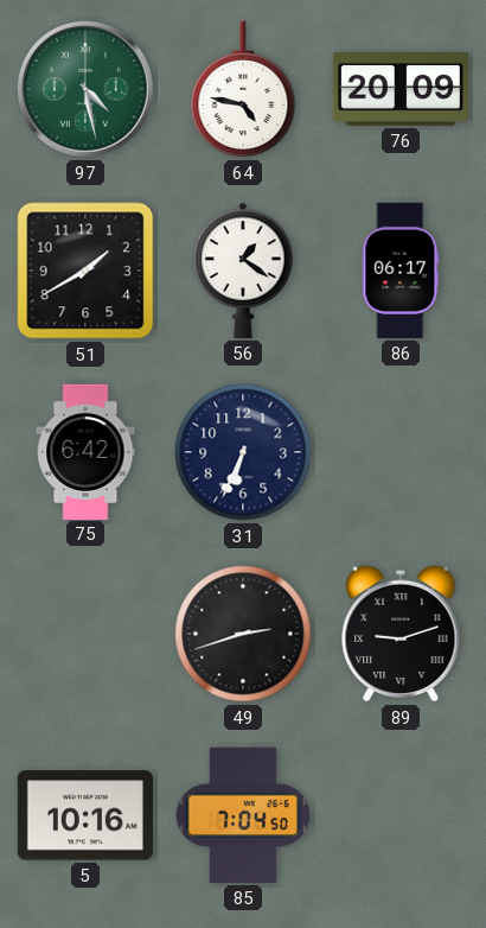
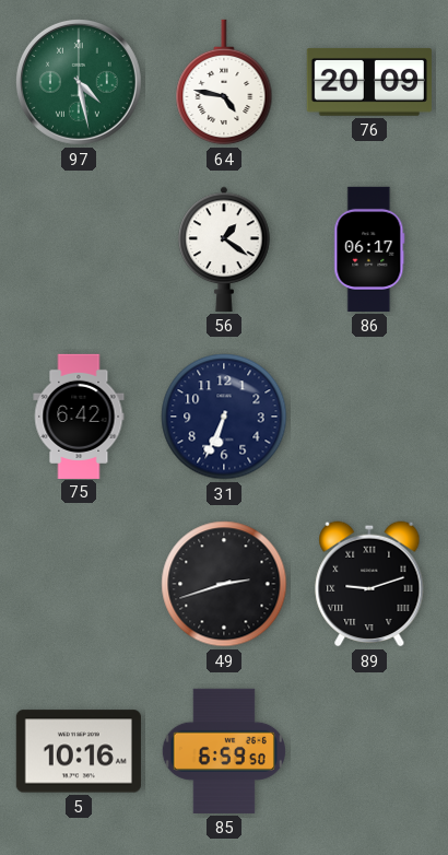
51: 1:40 -> none
85: 7:04 -> 6:59
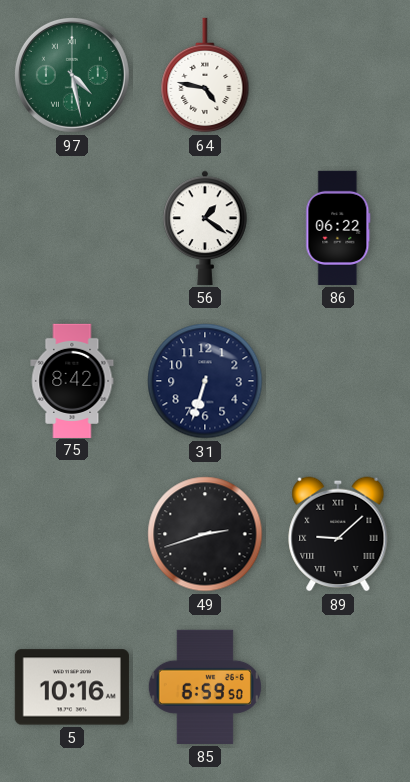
76: 20:09 -> none
86: 06:17 -> 06:22
75: 6:42 -> 8:42
31: 6:34 -> 6:33
89: 9:12 -> 9:08
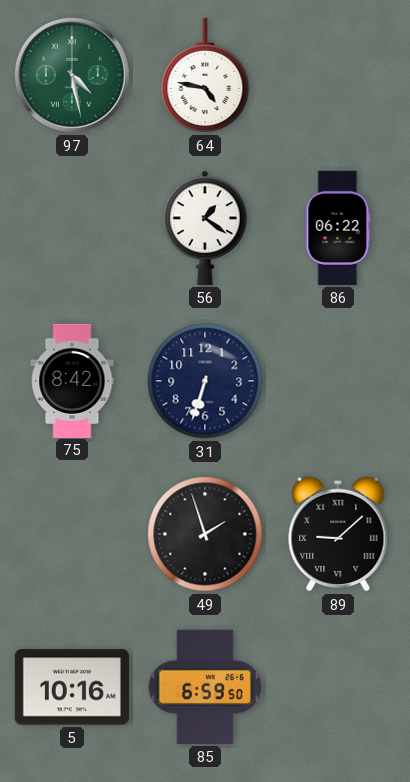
49: 2:42 -> 1:57
